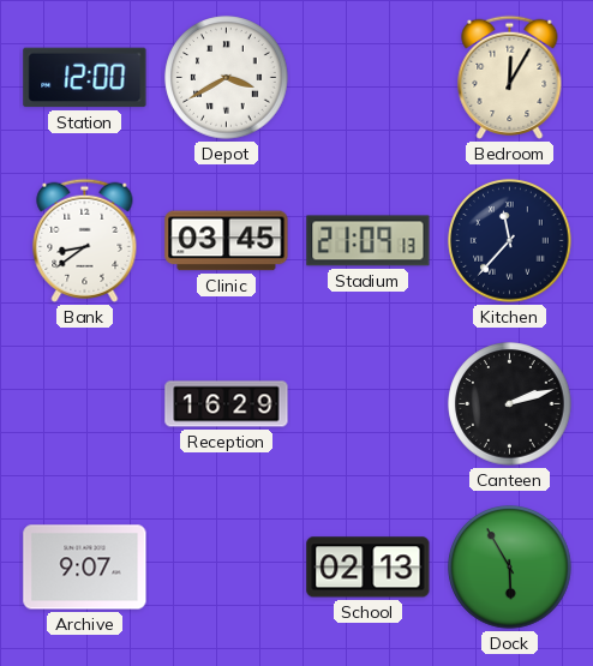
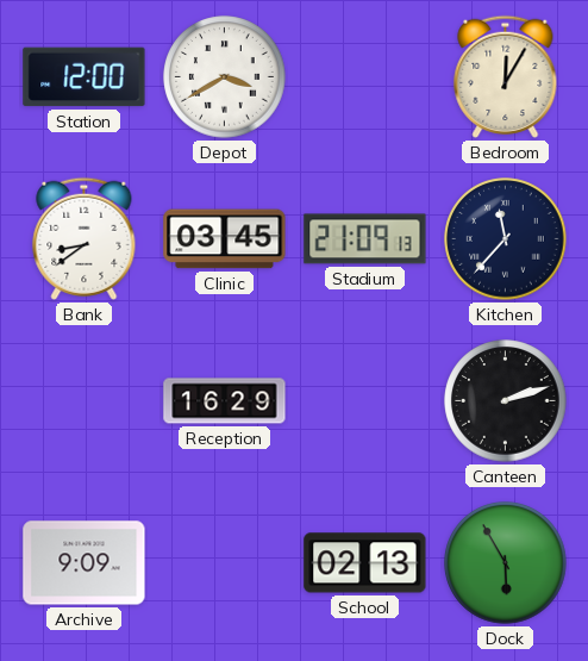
Archive: 9:07 -> 9:09
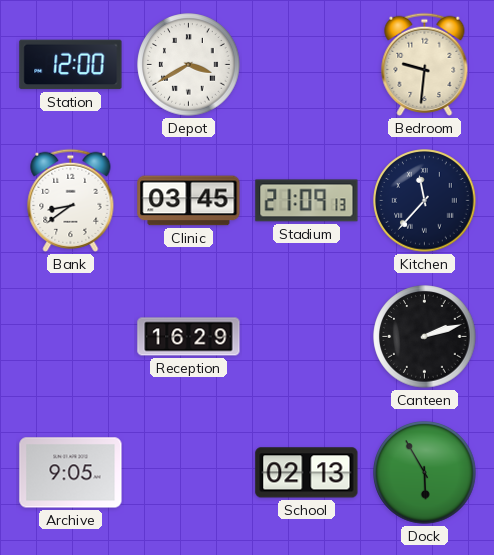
Bedroom: 12:05 -> 9:31
Archive: 9:09 -> 9:05
